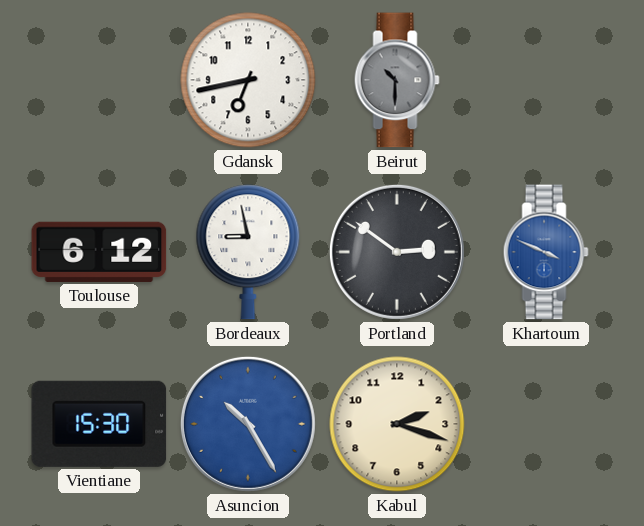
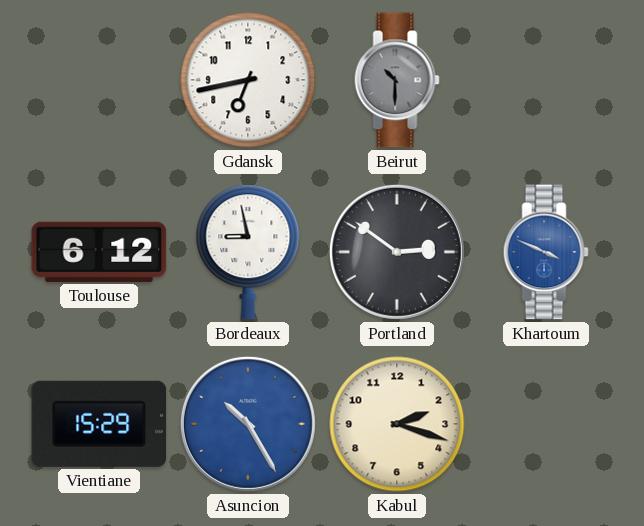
Vientiane: 15:30 -> 15:29
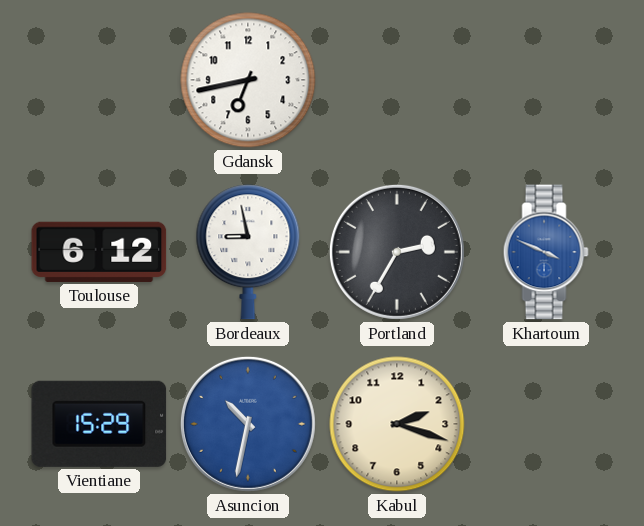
Beirut: 10:30 -> none
Portland: 2:51 -> 2:35
Asuncion: 10:25 -> 10:32
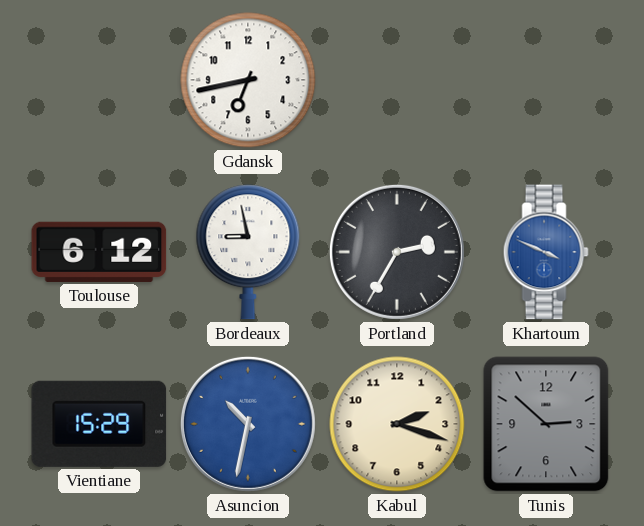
Tunis: none -> 2:52
